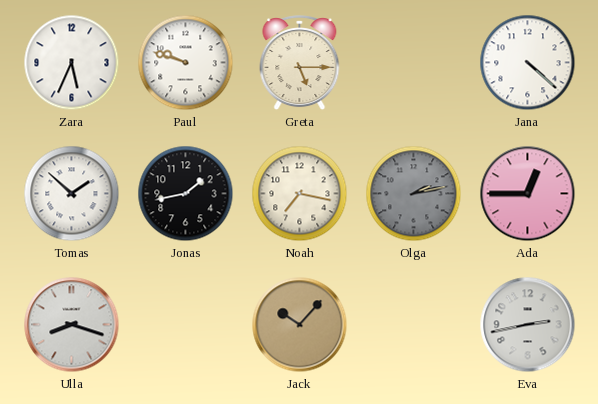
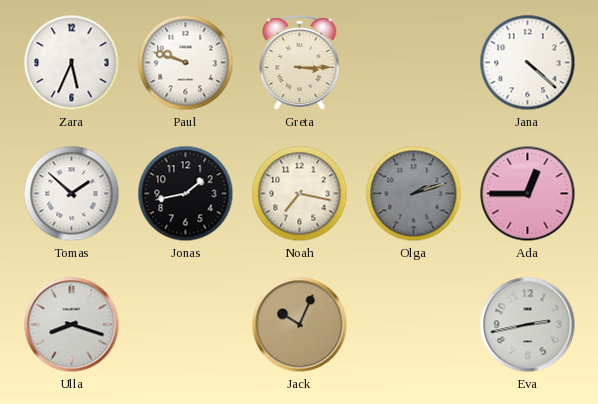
Greta: 5:15 -> 3:15
Olga: 2:13 -> 2:12
Jack: 10:07 -> 10:04
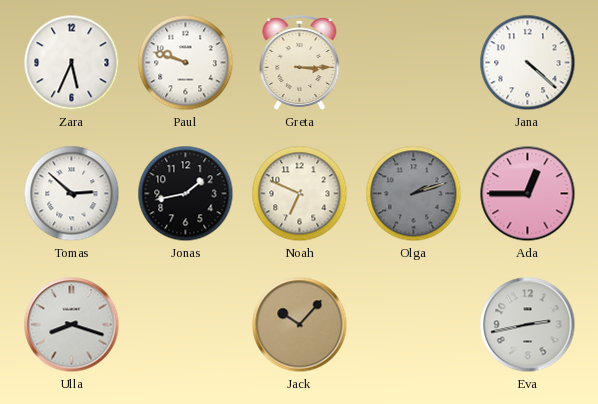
Tomas: 1:52 -> 2:52
Noah: 7:17 -> 6:49
Jack: 10:04 -> 10:07
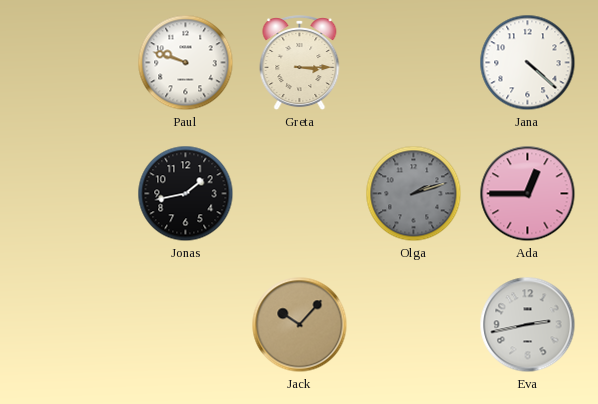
Zara: 5:34 -> none
Tomas: 2:52 -> none
Noah: 6:49 -> none
Ulla: 8:18 -> none
